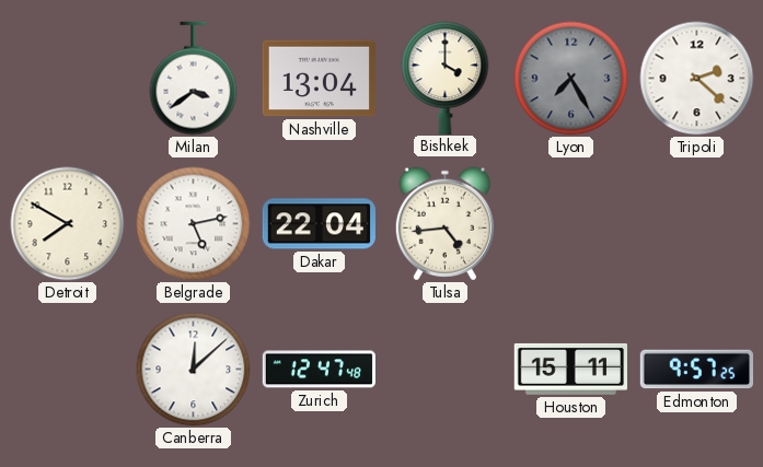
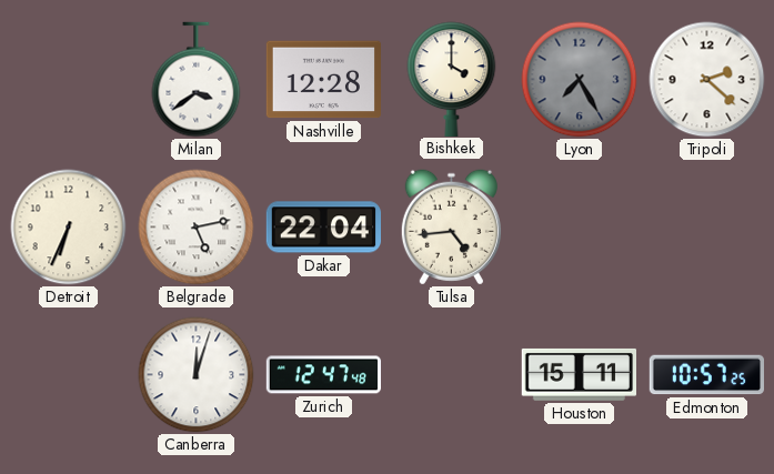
Nashville: 13:04 -> 12:28
Detroit: 7:50 -> 6:34
Canberra: 12:08 -> 12:03
Edmonton: 9:57 -> 10:57
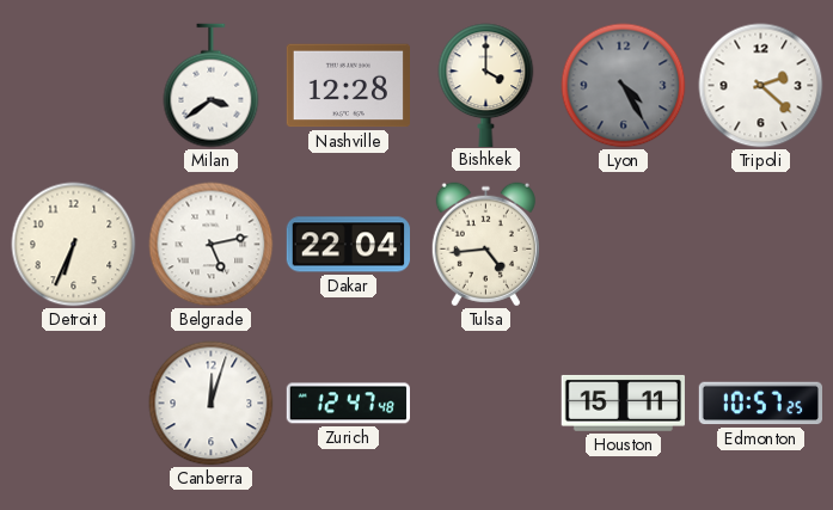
Lyon: 7:25 -> 4:25
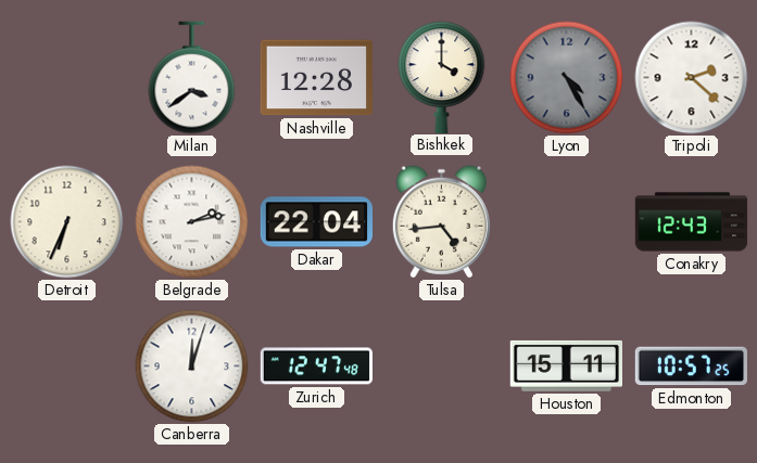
Belgrade: 5:13 -> 2:13
Conakry: none -> 12:43
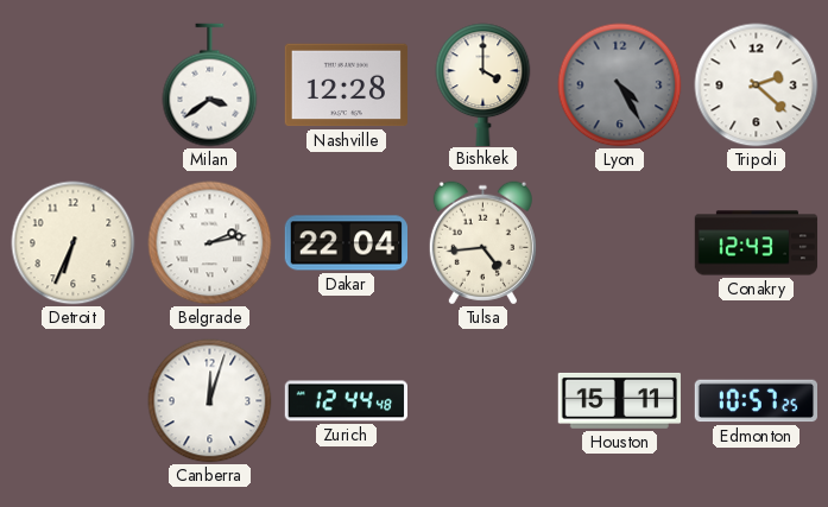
Zurich: 12:47 -> 12:44
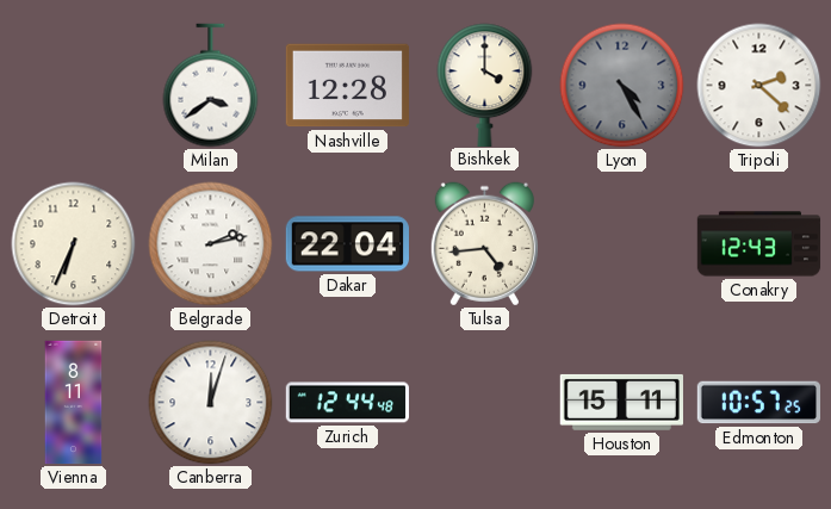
Vienna: none -> 8:11
